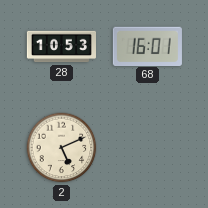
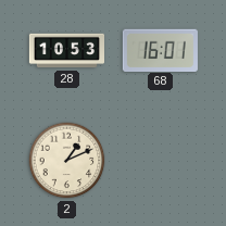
2: 5:11 -> 1:11
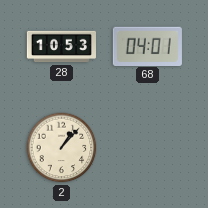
68: 16:01 -> 04:01
2: 1:11 -> 1:07
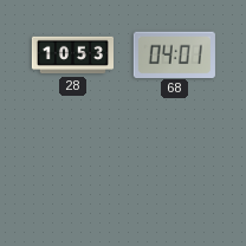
2: 1:07 -> none
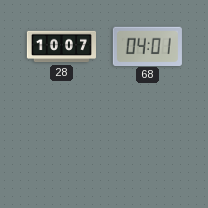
28: 10:53 -> 10:07
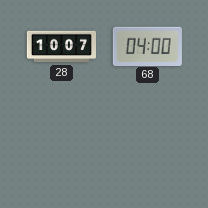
68: 04:01 -> 04:00
